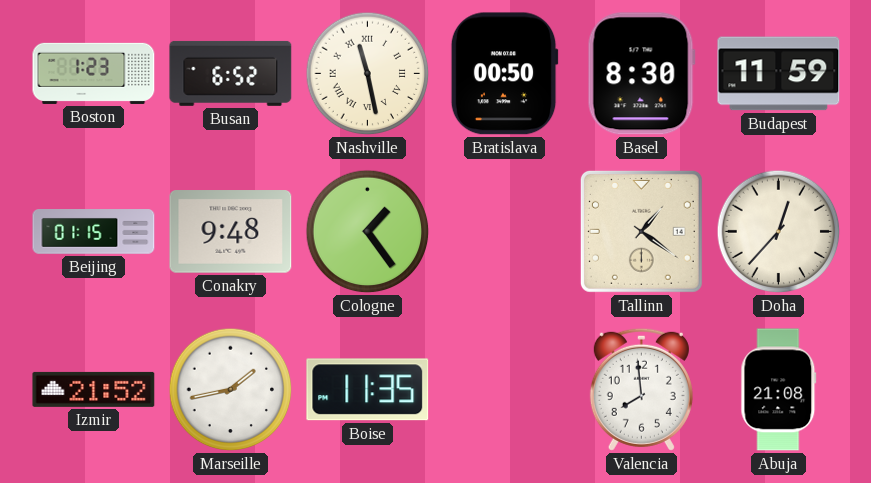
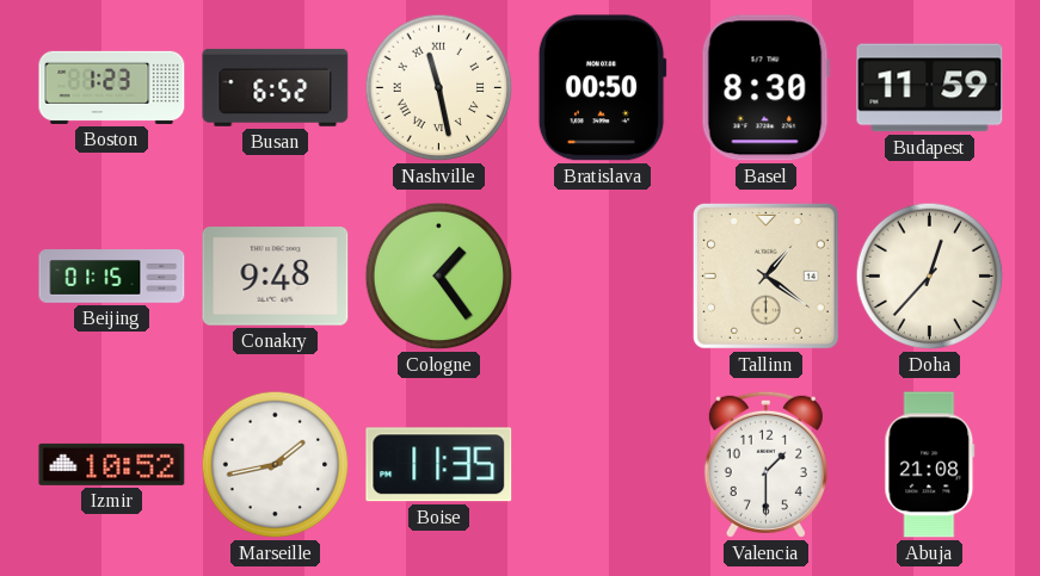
Izmir: 21:52 -> 10:52
Valencia: 7:59 -> 1:30
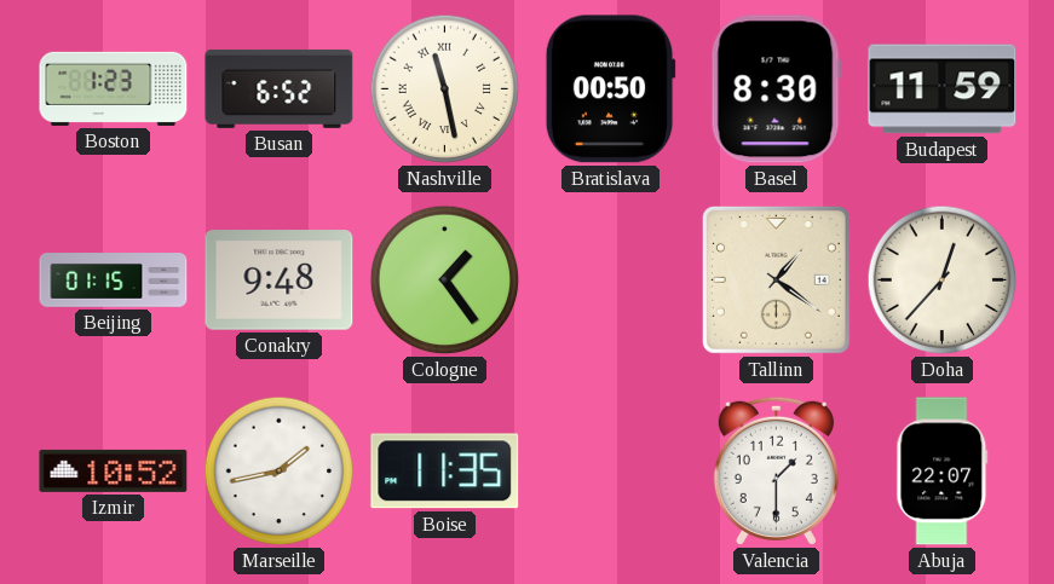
Abuja: 21:08 -> 22:07
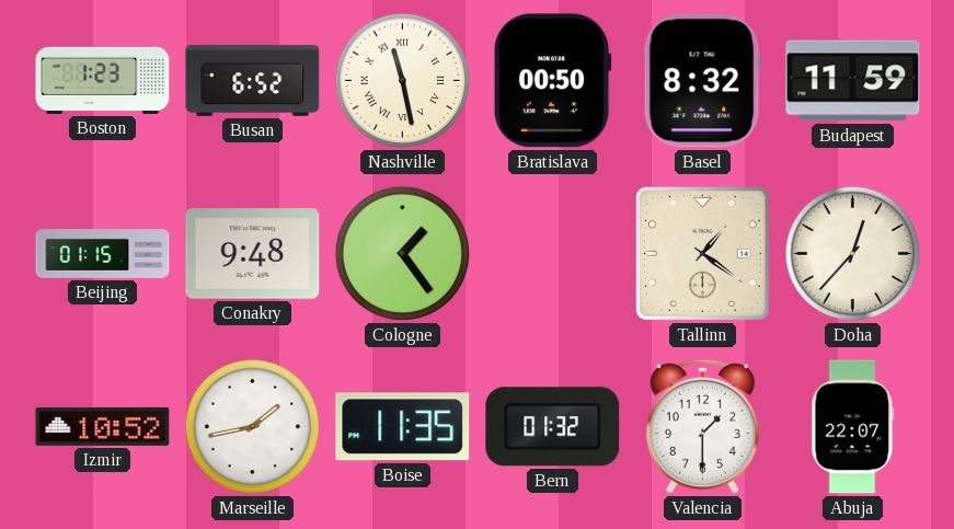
Basel: 8:30 -> 8:32
Bern: none -> 01:32
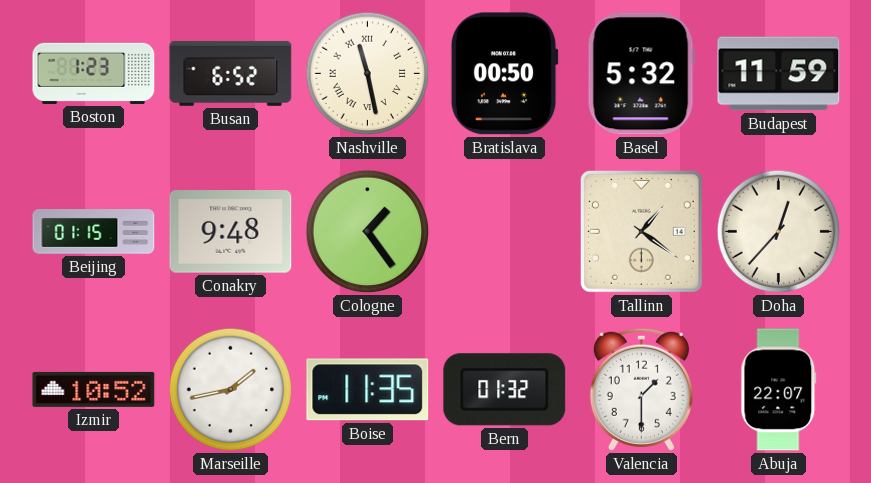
Basel: 8:32 -> 5:32
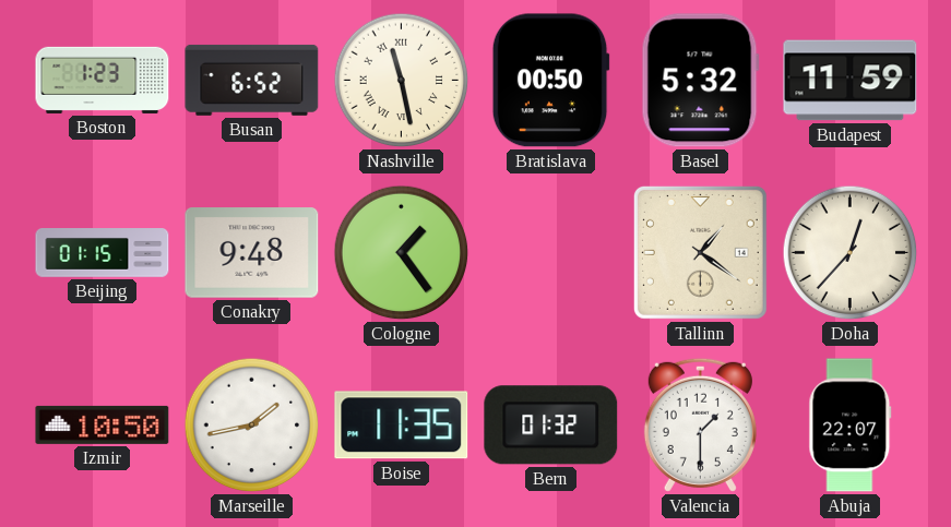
Izmir: 10:52 -> 10:50
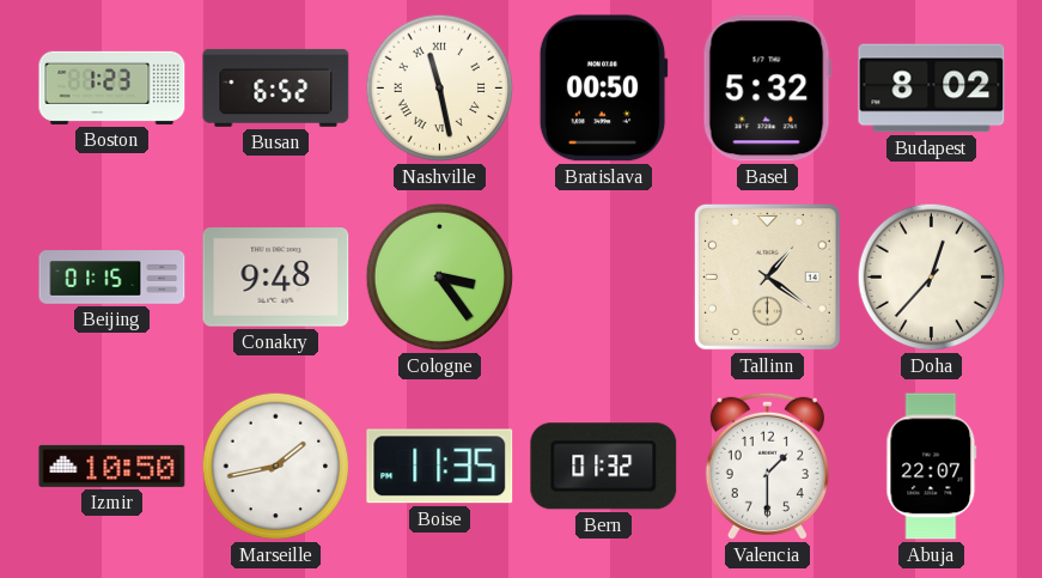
Budapest: 11:59 -> 8:02
Cologne: 1:24 -> 3:24
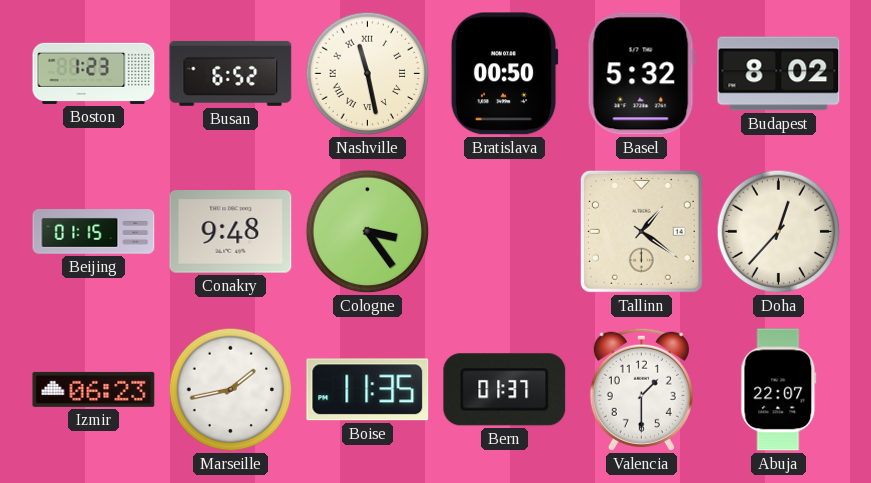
Izmir: 10:50 -> 06:23
Bern: 01:32 -> 01:37
